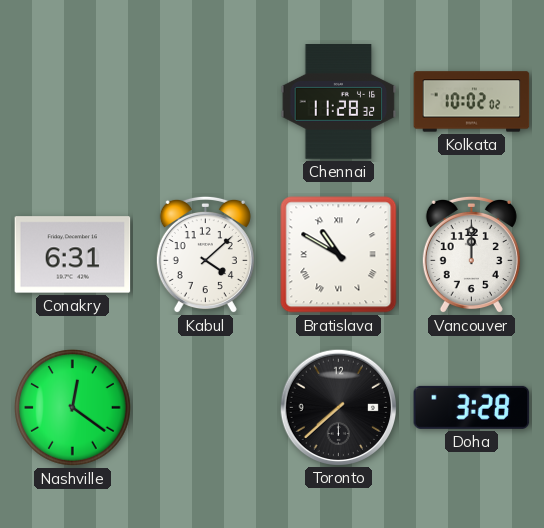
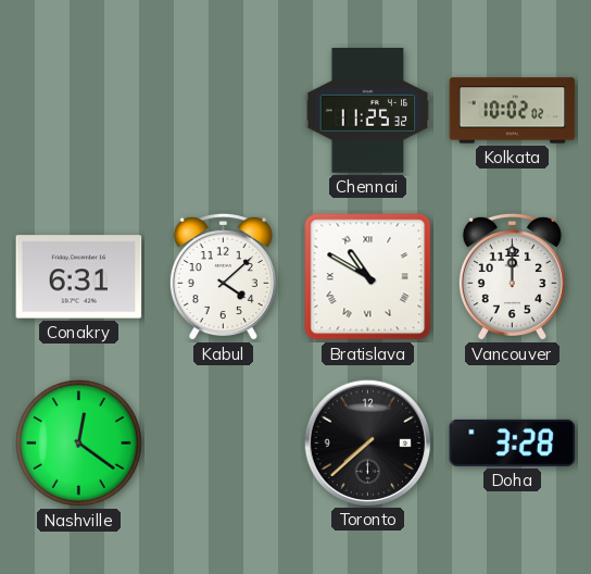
Chennai: 11:28 -> 11:25
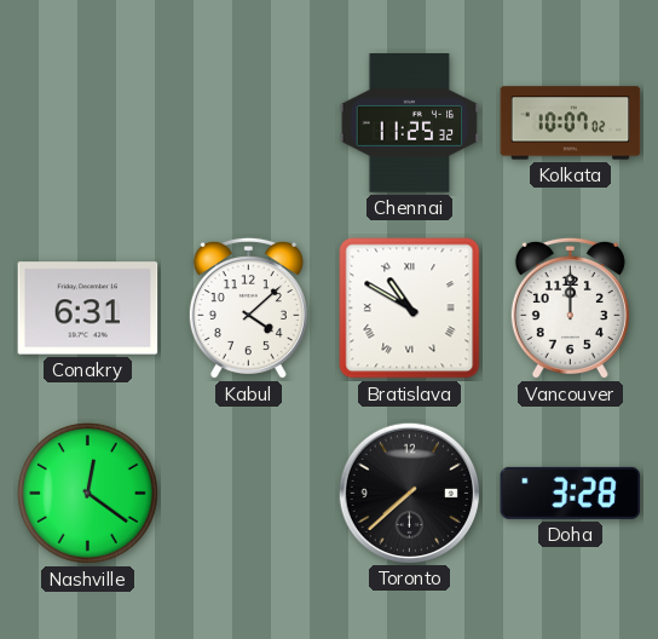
Kolkata: 10:02 -> 10:07
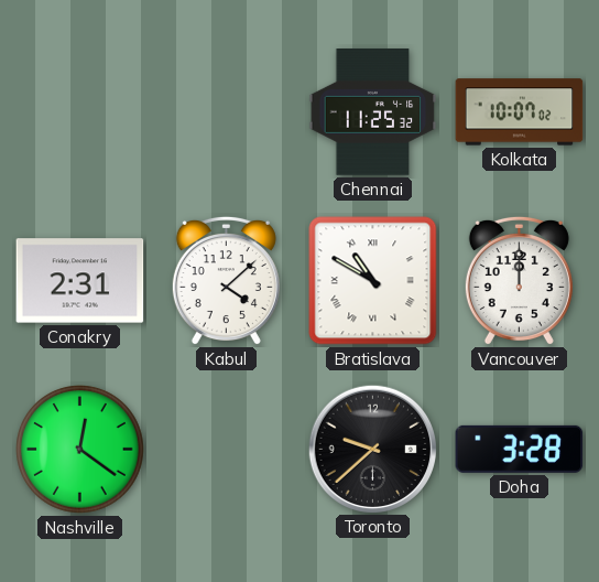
Conakry: 6:31 -> 2:31
Toronto: 7:38 -> 9:38
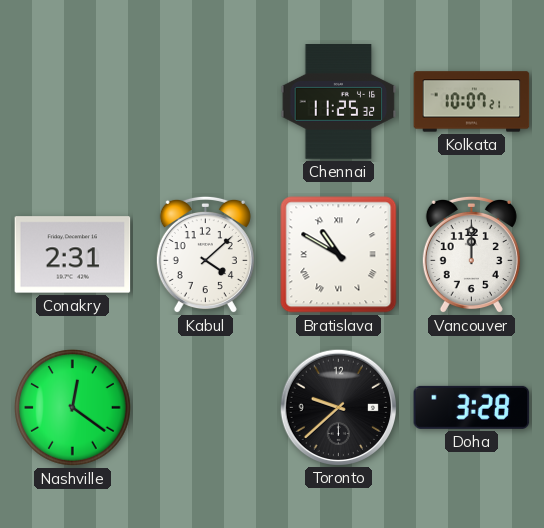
Kolkata: 10:07:02 -> 10:07:21
